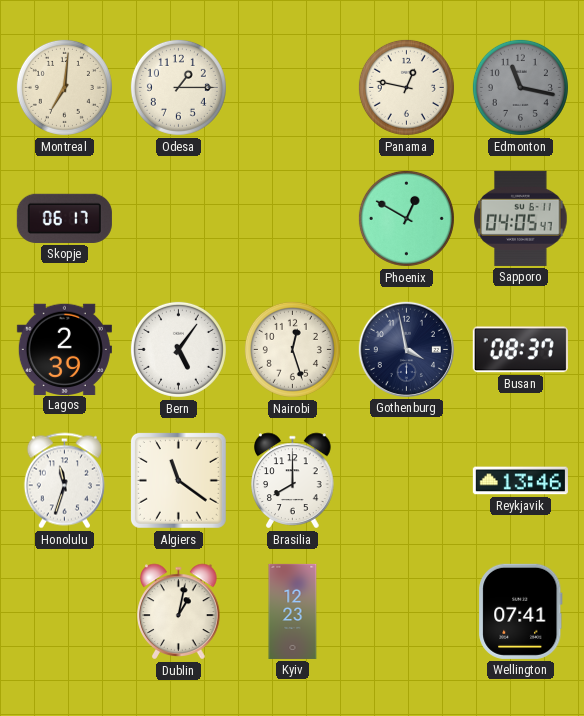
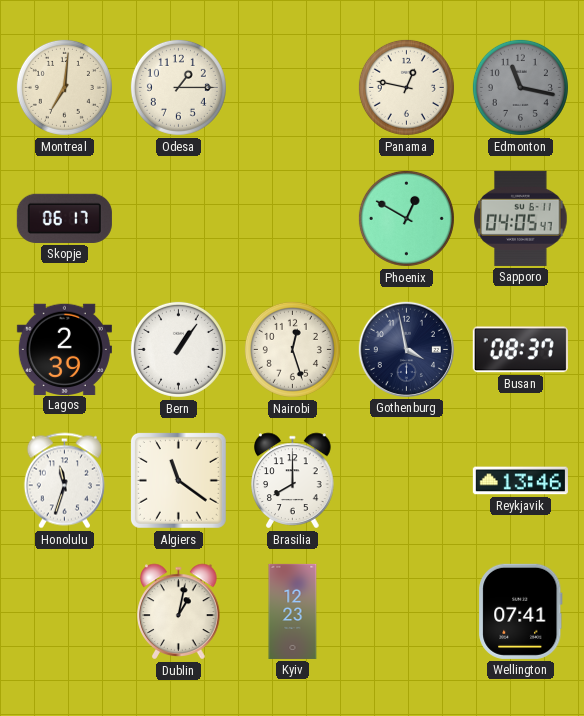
Bern: 5:06 -> 1:06
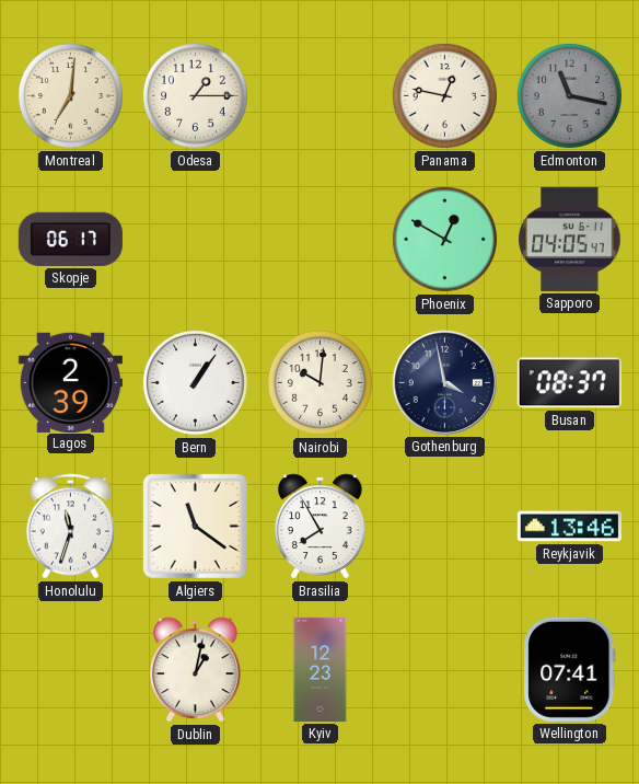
Nairobi: 12:27 -> 10:01
Brasilia: 8:00 -> 7:55
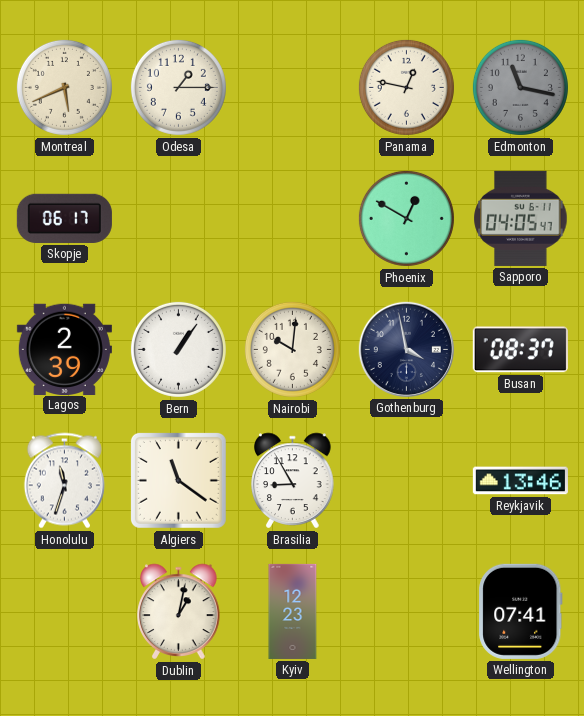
Montreal: 7:01 -> 5:41
Brasilia: 7:55 -> 8:55
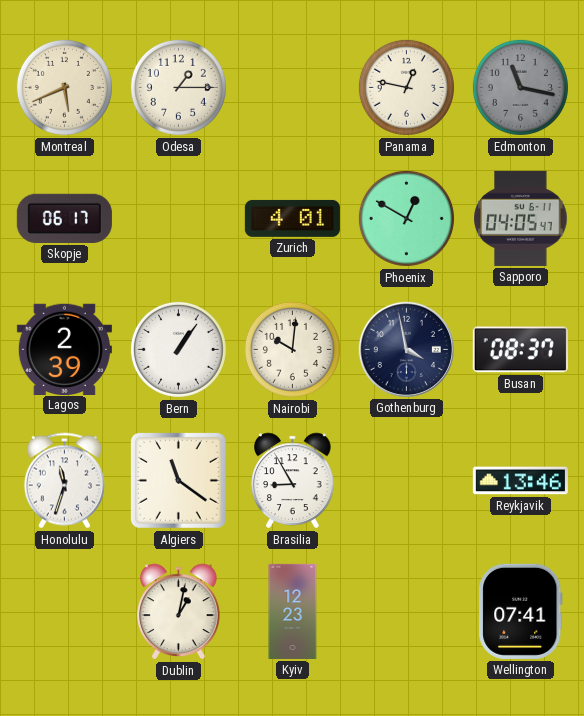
Zurich: none -> 4:01
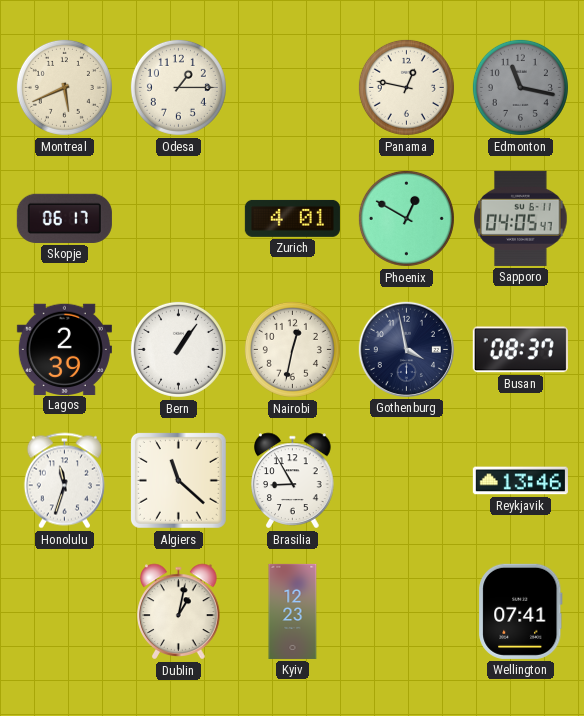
Nairobi: 10:01 -> 12:32
Algiers: 11:21 -> 11:22
